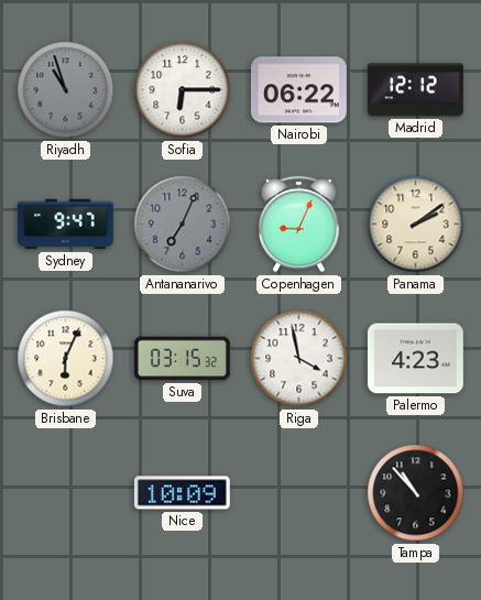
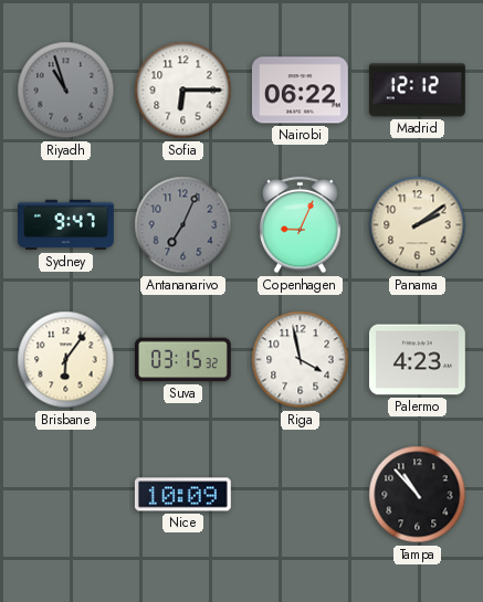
Brisbane: 6:04 -> 6:06
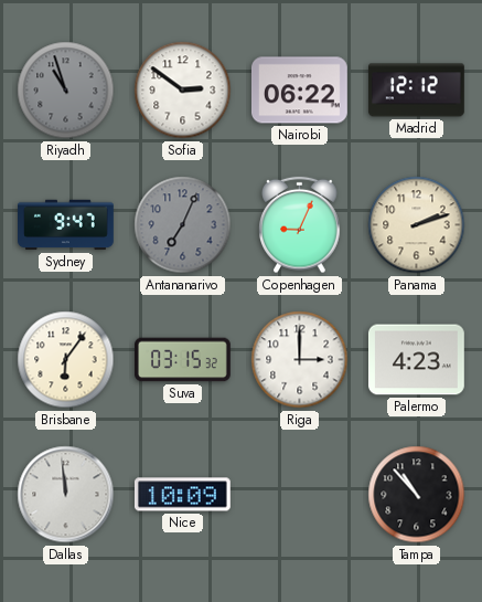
Sofia: 6:15 -> 2:51
Panama: 2:09 -> 2:12
Riga: 3:58 -> 3:00
Dallas: none -> 11:59
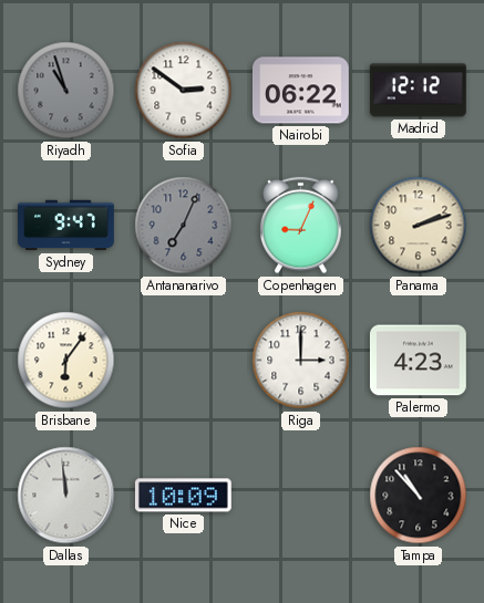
Suva: 03:15 -> none
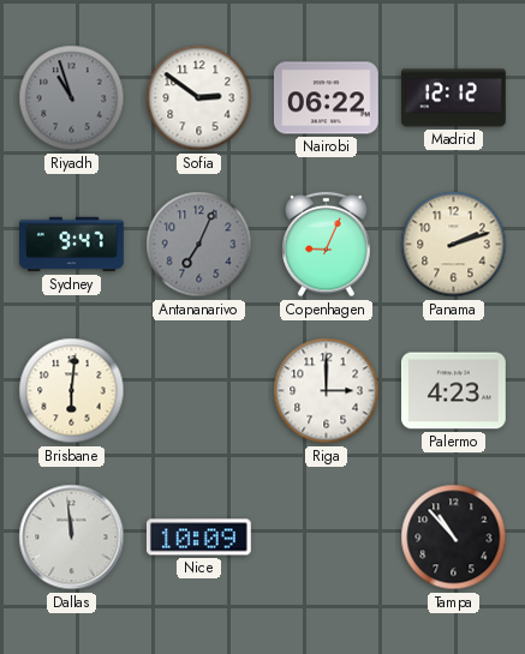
Brisbane: 6:06 -> 6:01
